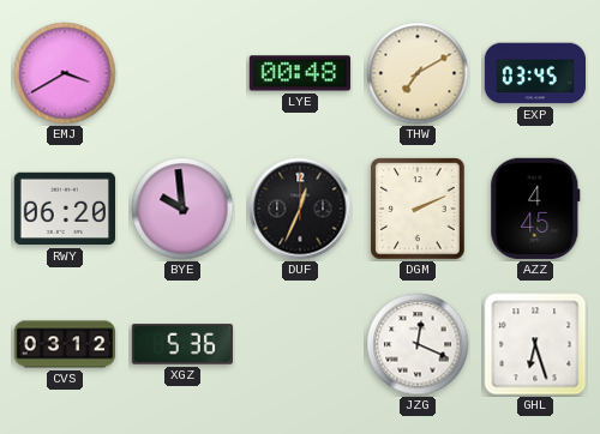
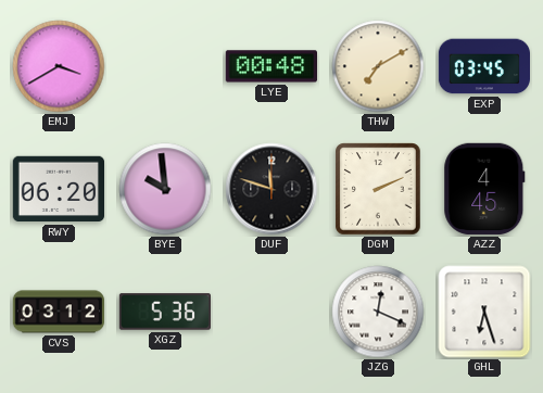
DUF: 12:34 -> 11:48
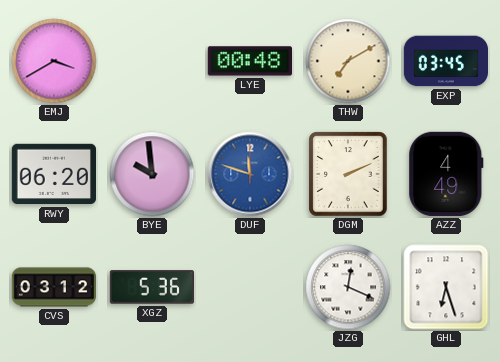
DUF dial: black -> blue
AZZ: 4:45 -> 4:49
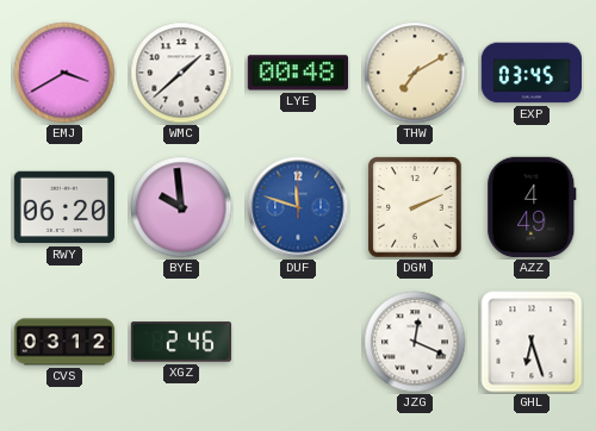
WMC: none -> 1:38
XGZ: 5:36 -> 2:46
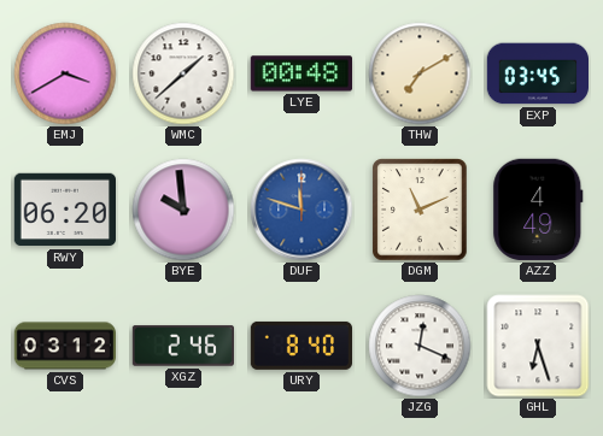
DGM: 2:11 -> 11:11
URY: none -> 8:40
